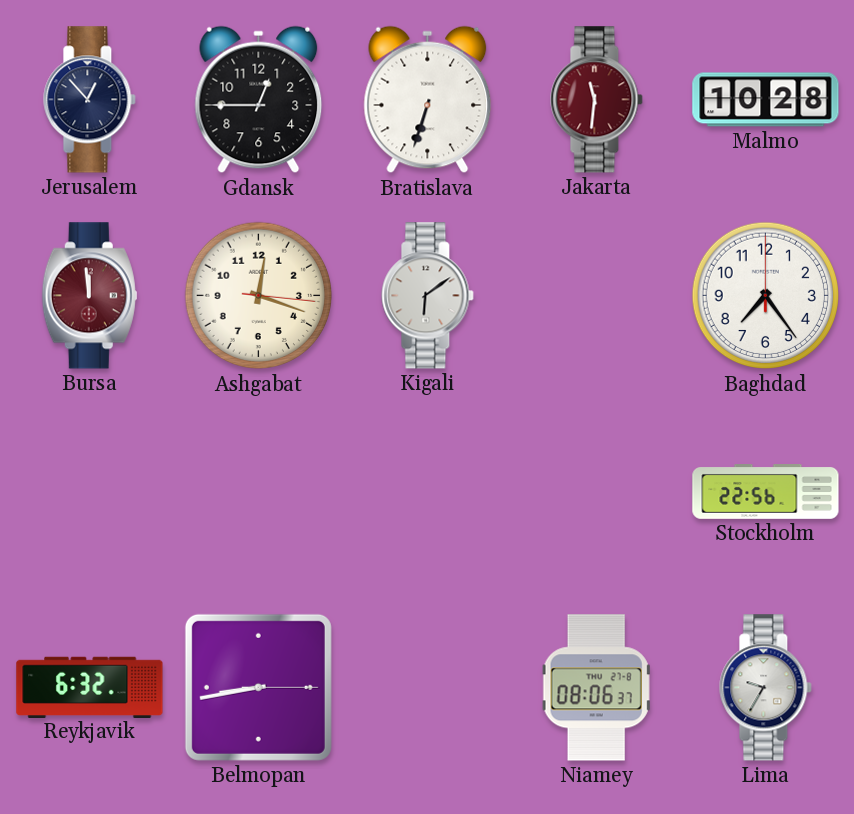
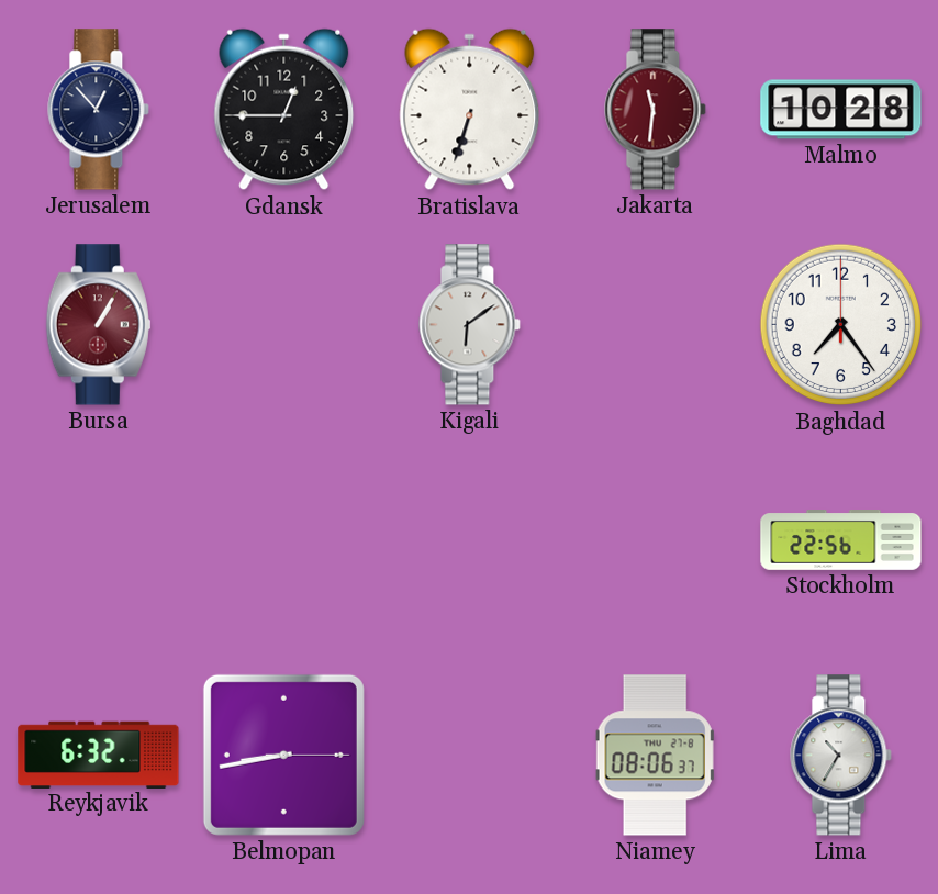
Bursa: 11:59 -> 1:05
Ashgabat: 12:18 -> none
Lima: 9:35 -> 10:35
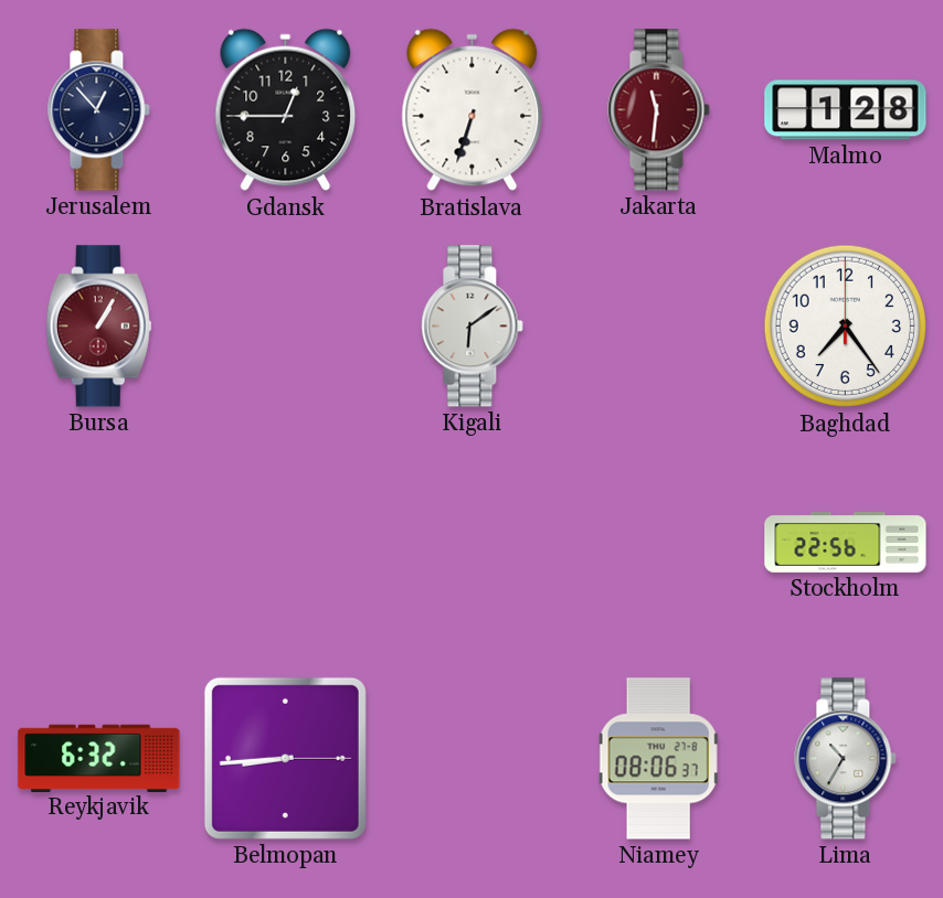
Malmo: 10:28 -> 1:28
Belmopan: 8:43 -> 8:44
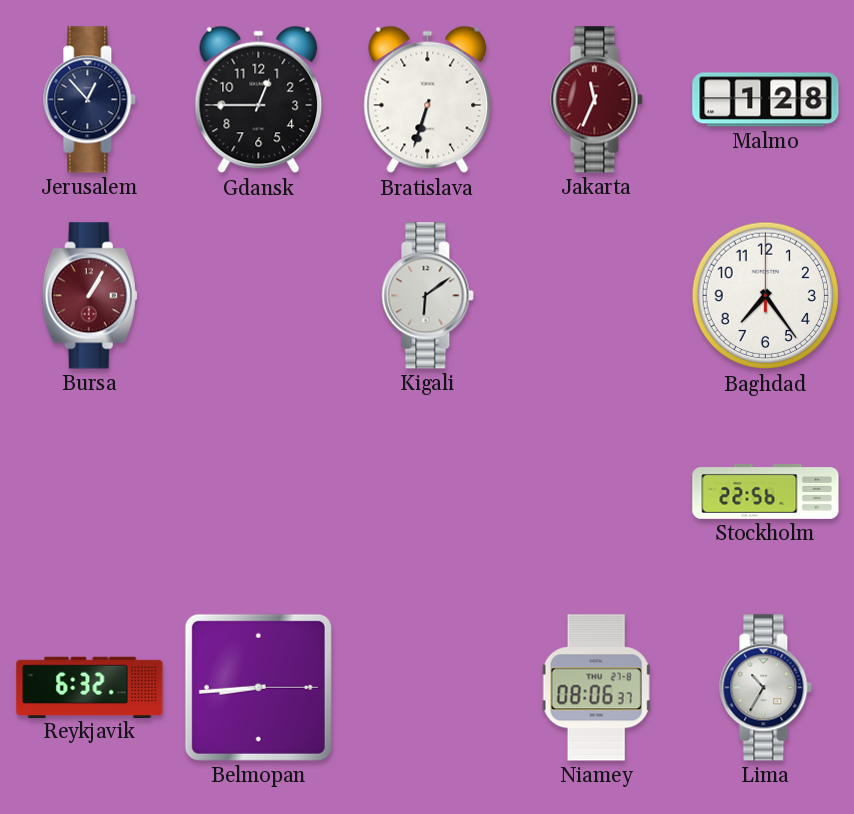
Jakarta: 11:31 -> 11:34
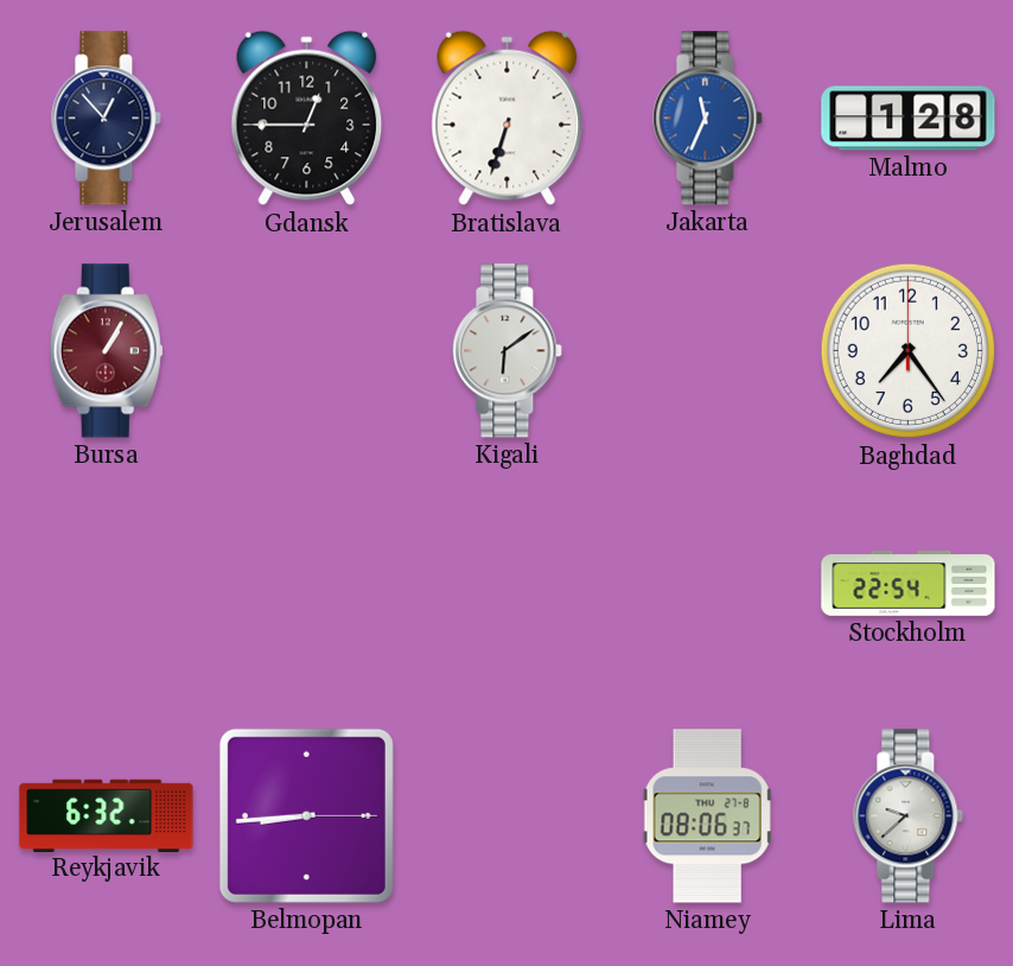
Jakarta dial: burgundy -> blue
Stockholm: 22:56 -> 22:54
Lima: 10:35 -> 9:38
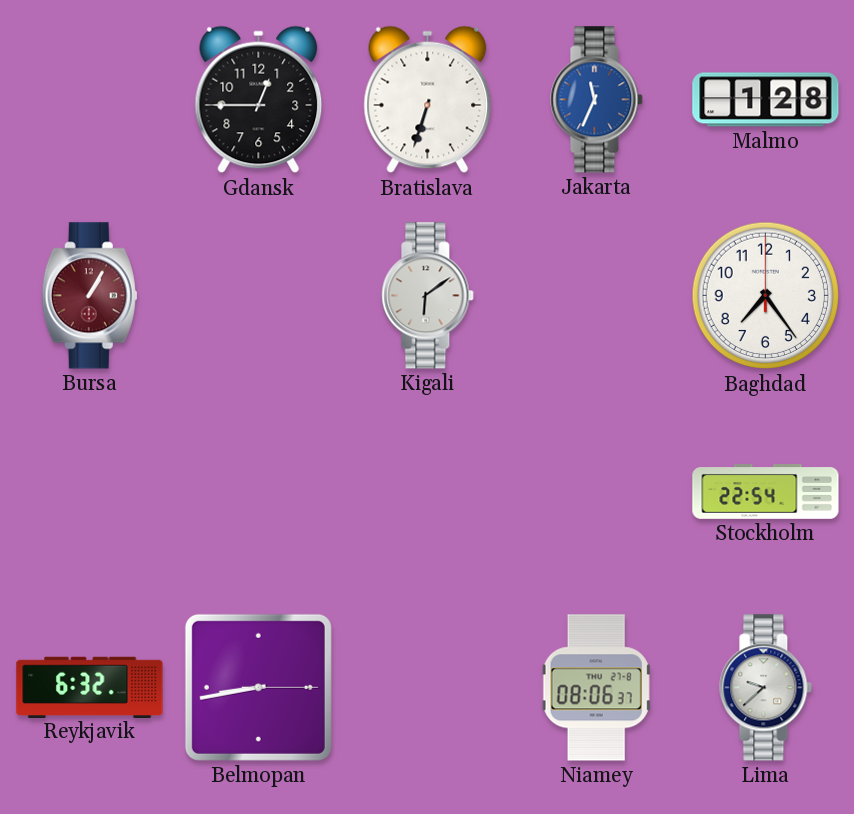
Jerusalem: 12:53 -> none
Belmopan: 8:44 -> 8:43
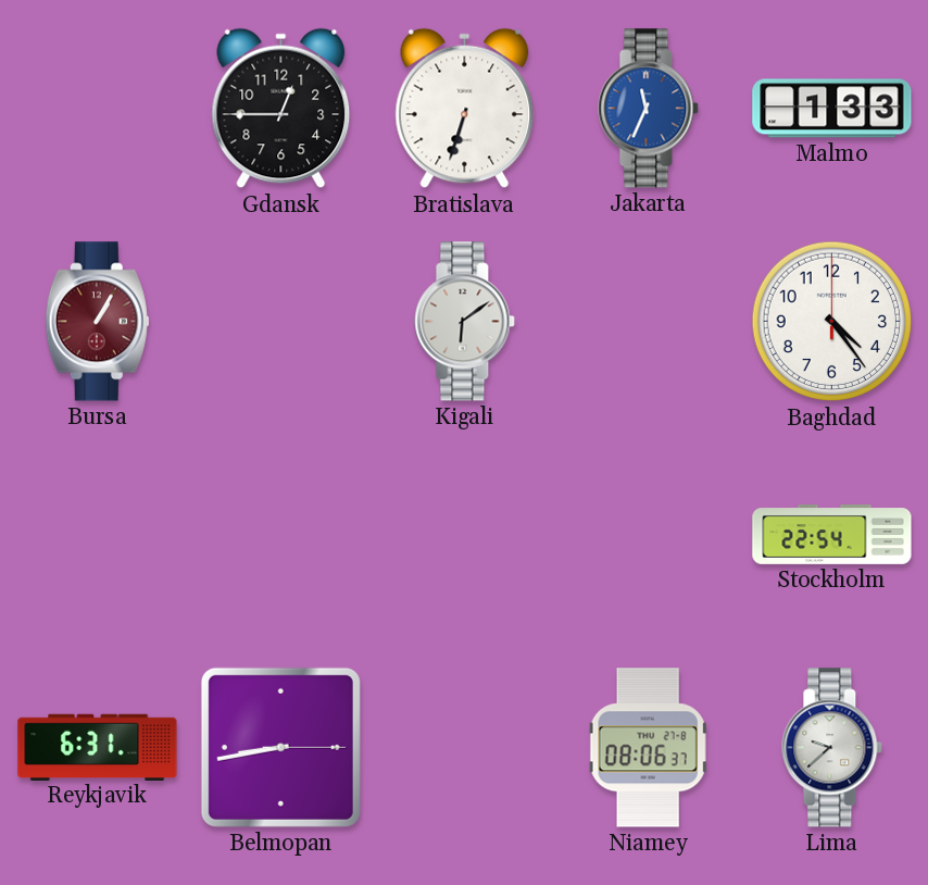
Malmo: 1:28 -> 1:33
Baghdad: 7:24 -> 4:24
Reykjavik: 6:32 -> 6:31
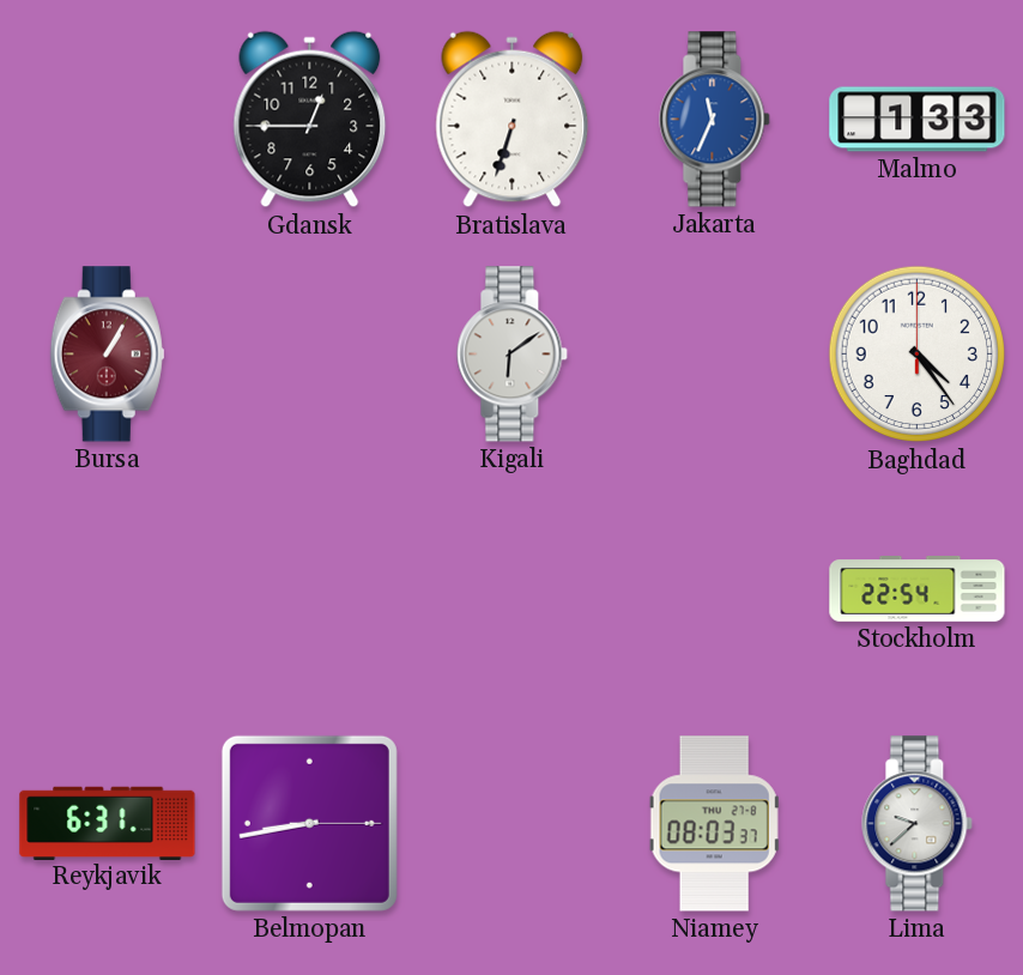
Niamey: 08:06 -> 08:03
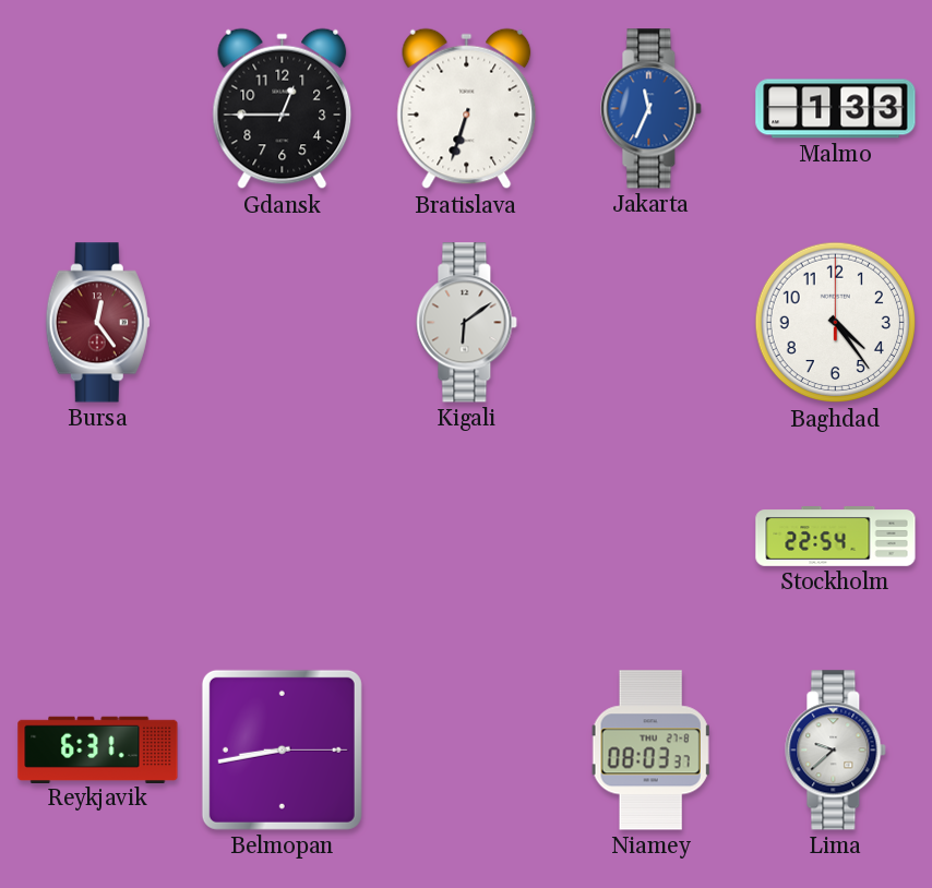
Bursa: 1:05 -> 12:24
